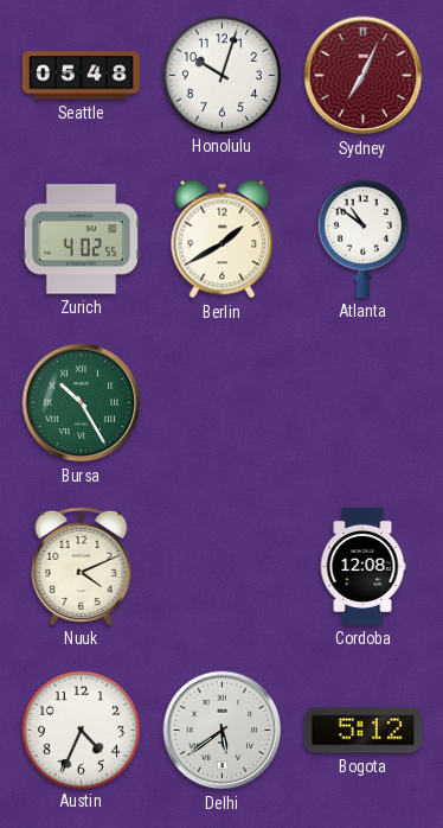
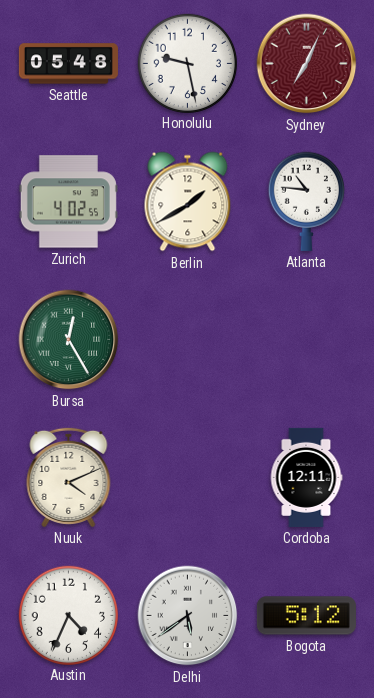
Honolulu: 10:03 -> 9:28
Atlanta: 10:51 -> 10:46
Bursa: 10:25 -> 12:25
Cordoba: 12:08 -> 12:11
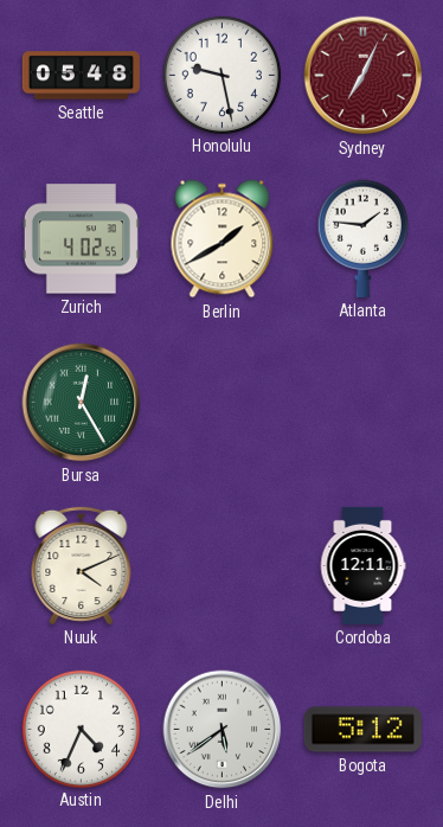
Atlanta: 10:46 -> 1:46
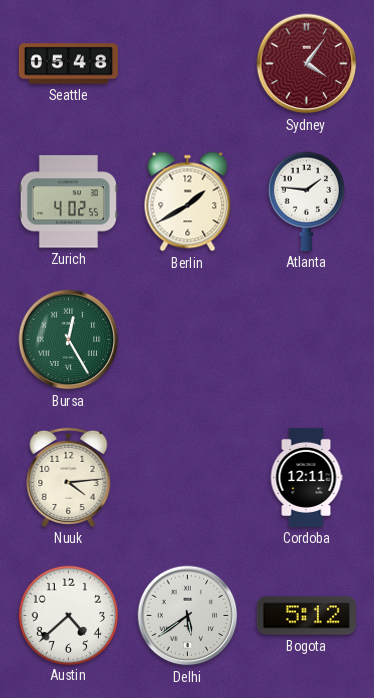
Honolulu: 9:28 -> none
Sydney: 7:04 -> 4:06
Nuuk: 4:11 -> 4:14
Austin: 4:34 -> 4:38
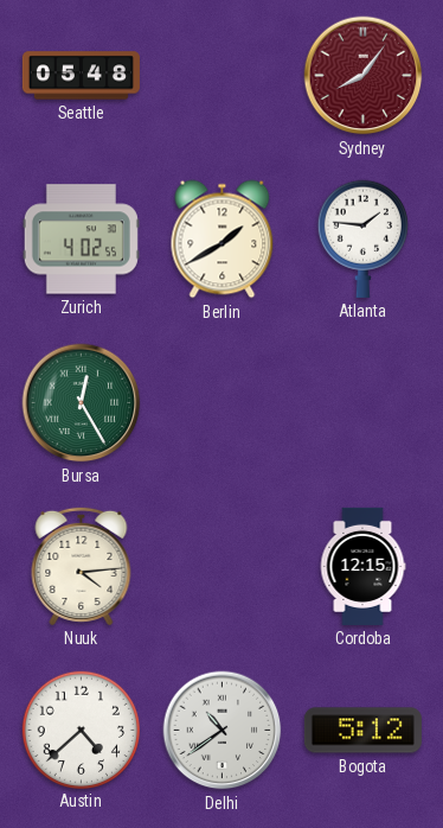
Sydney: 4:06 -> 8:06
Cordoba: 12:11 -> 12:15
Delhi: 5:39 -> 10:39
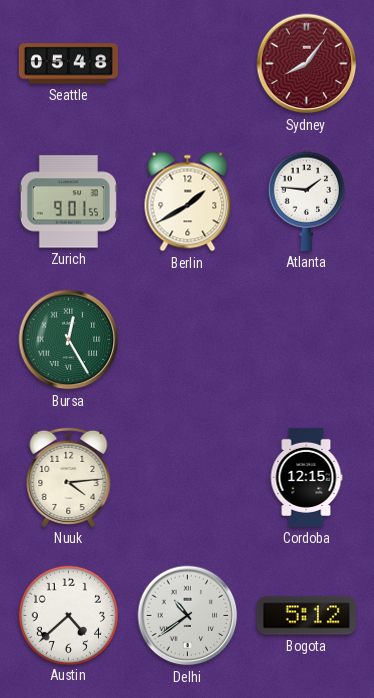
Zurich: 4:02 -> 9:01
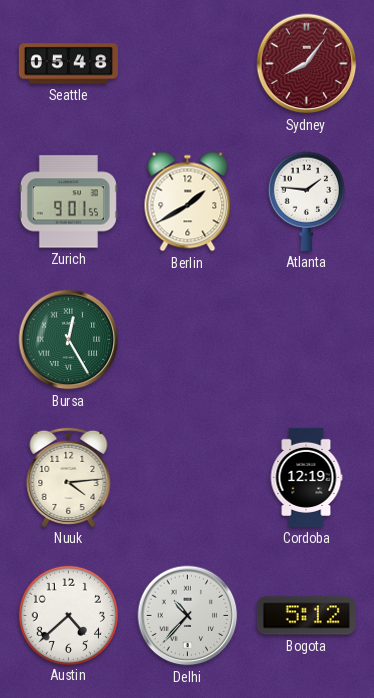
Cordoba: 12:15 -> 12:19
Delhi: 10:39 -> 10:37
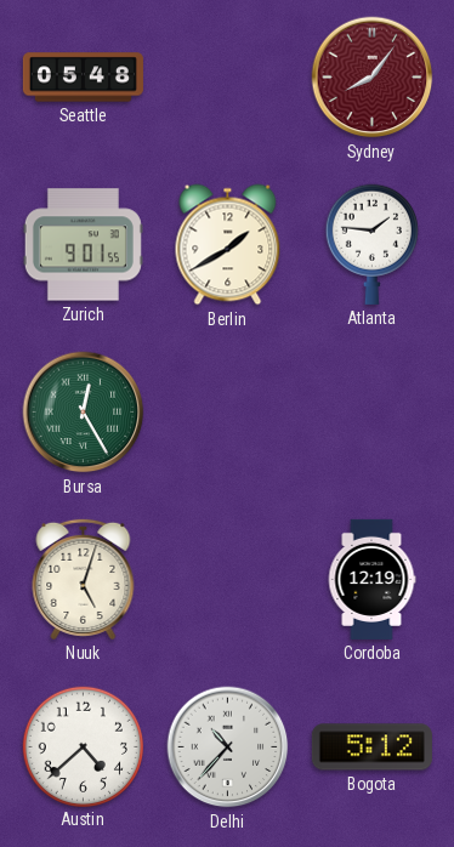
Nuuk: 4:14 -> 5:03
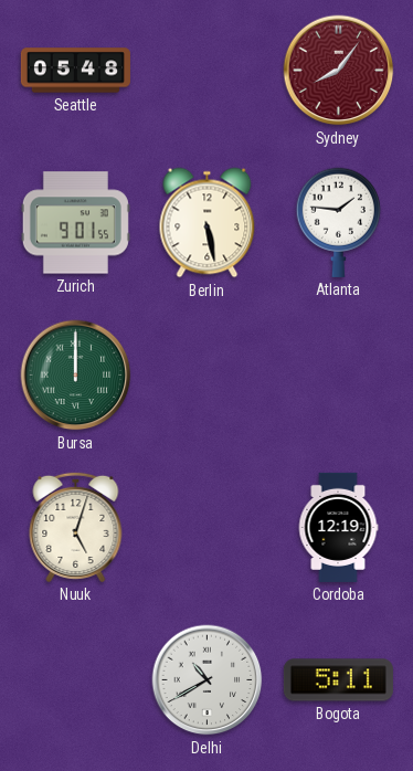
Berlin: 1:40 -> 5:28
Bursa: 12:25 -> 12:00
Austin: 4:38 -> none
Delhi: 10:37 -> 10:40
Bogota: 5:12 -> 5:11
